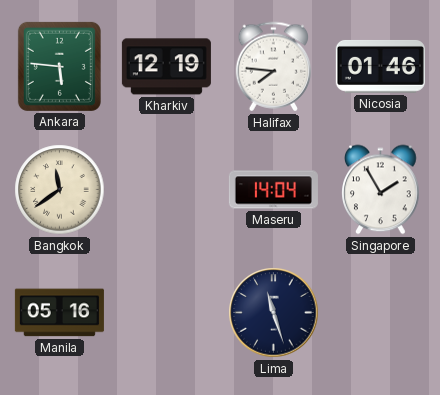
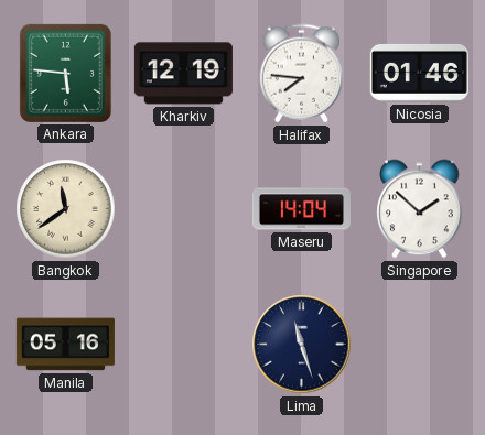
Singapore: 1:55 -> 1:52
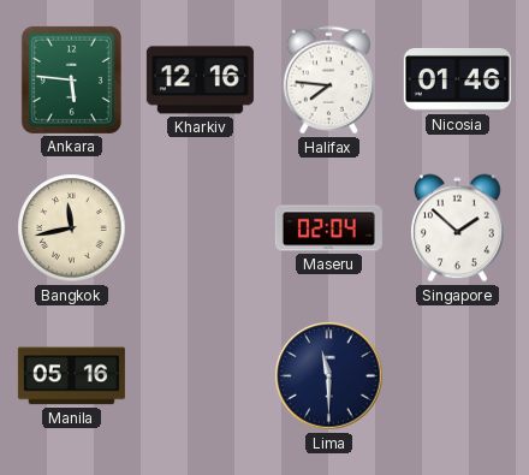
Kharkiv: 12:19 -> 12:16
Bangkok: 11:39 -> 11:43
Maseru: 14:04 -> 02:04
Lima: 11:27 -> 11:30
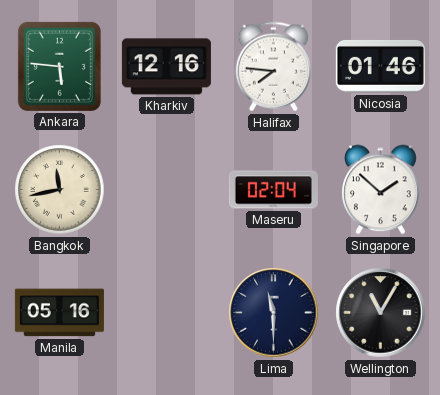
Wellington: none -> 11:05
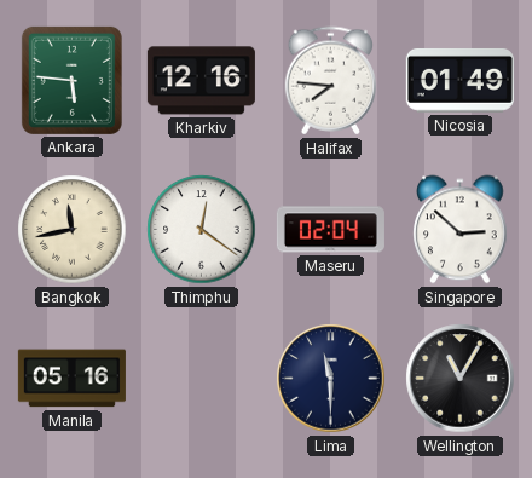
Nicosia: 01:46 -> 01:49
Thimphu: none -> 12:21
Singapore: 1:52 -> 2:52
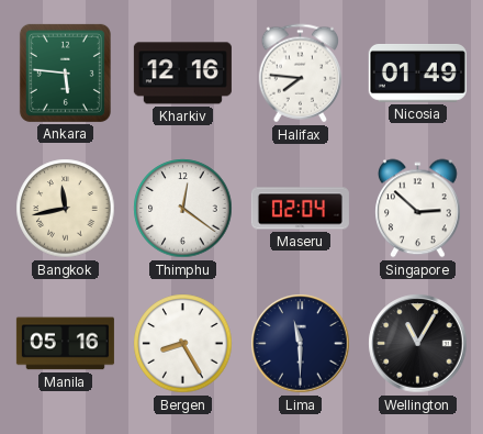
Bergen: none -> 8:25
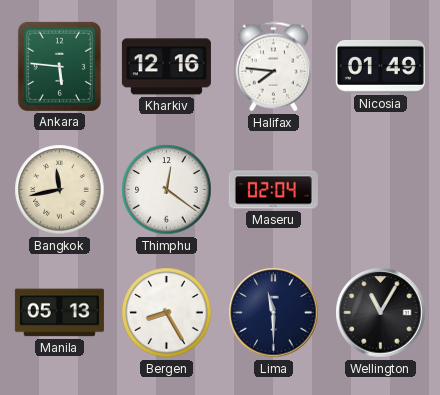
Singapore: 2:52 -> none
Manila: 05:16 -> 05:13
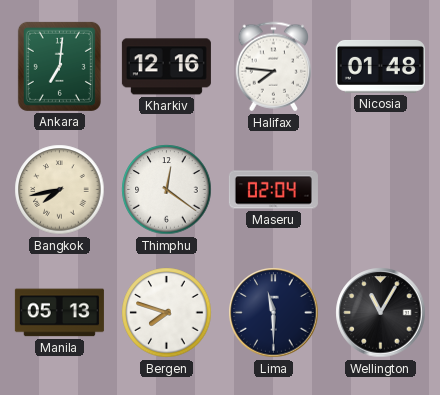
Ankara: 5:46 -> 7:01
Nicosia: 01:49 -> 01:48
Bangkok: 11:43 -> 7:43
Bergen: 8:25 -> 7:48
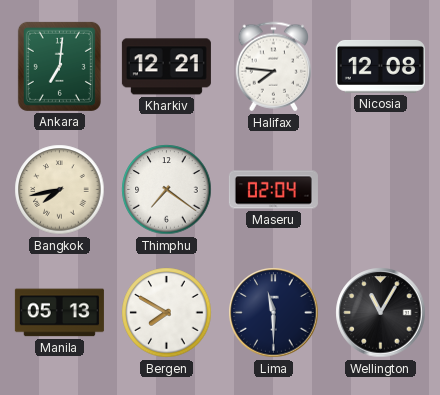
Kharkiv: 12:16 -> 12:21
Nicosia: 01:48 -> 12:08
Thimphu: 12:21 -> 7:21
Bergen: 7:48 -> 7:50
